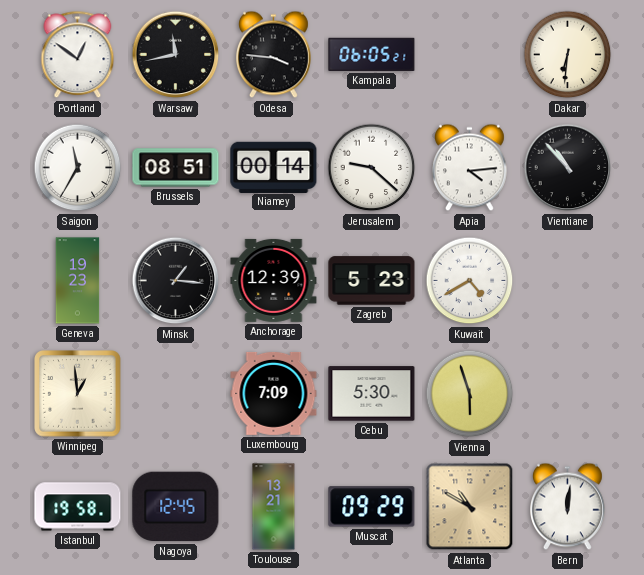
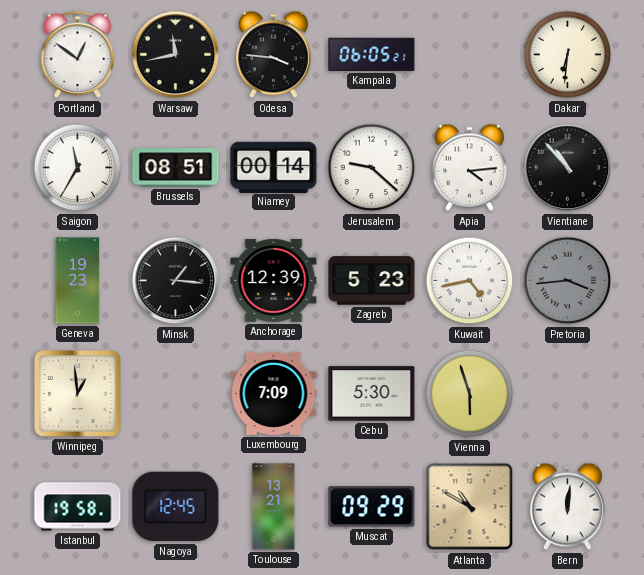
Kuwait: 4:40 -> 4:43
Pretoria: none -> 3:44
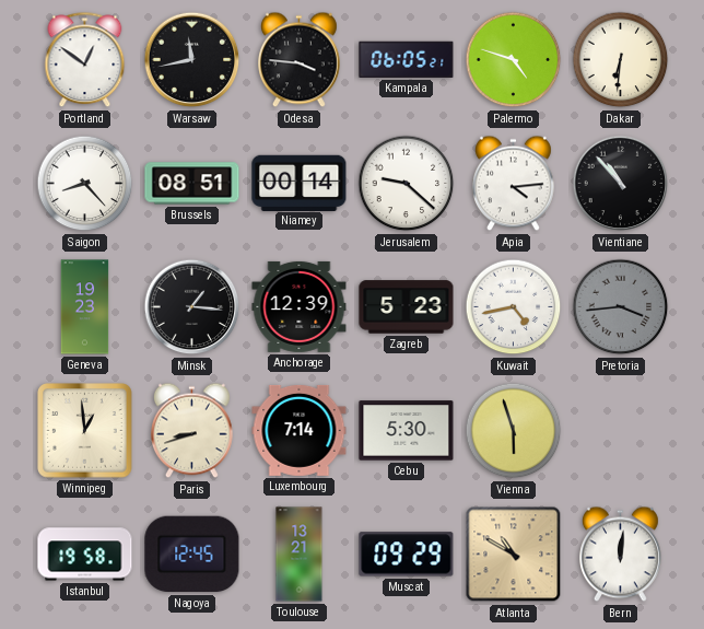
Palermo: none -> 4:48
Saigon: 11:35 -> 8:23
Paris: none -> 8:42
Luxembourg: 7:09 -> 7:14
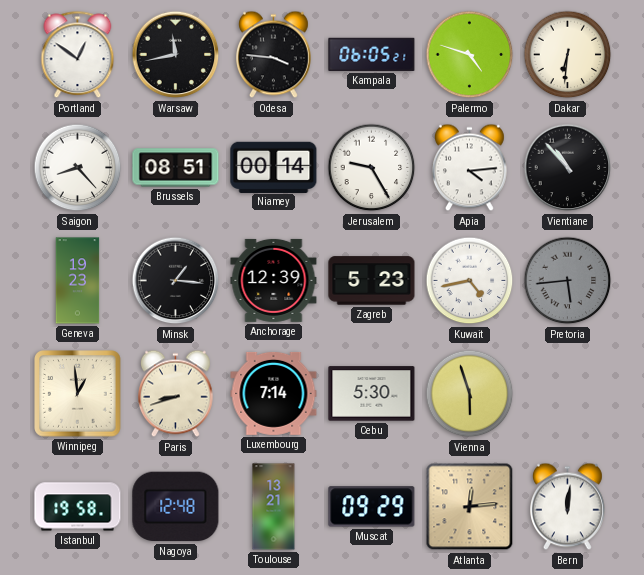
Jerusalem: 9:22 -> 9:25
Pretoria: 3:44 -> 5:44
Nagoya: 12:45 -> 12:48
Atlanta: 10:50 -> 12:14
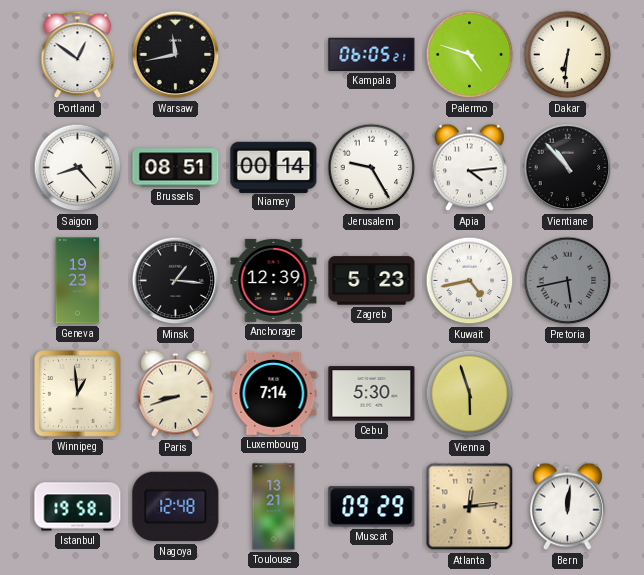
Odesa: 3:46 -> none
Pretoria: 5:44 -> 5:43
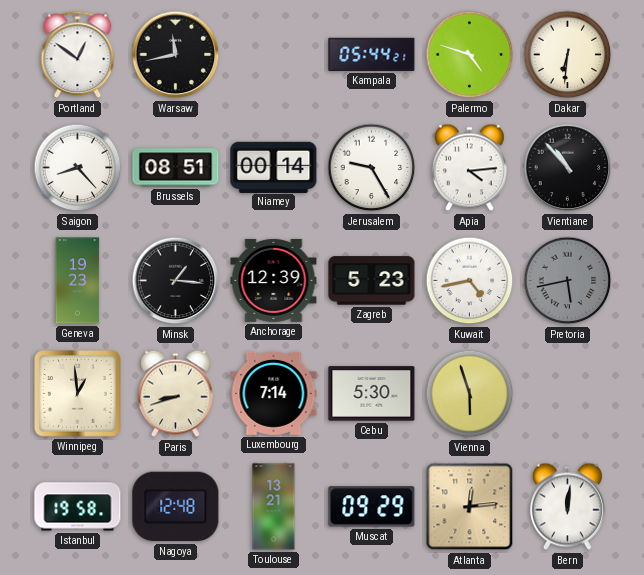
Kampala: 06:05 -> 05:44
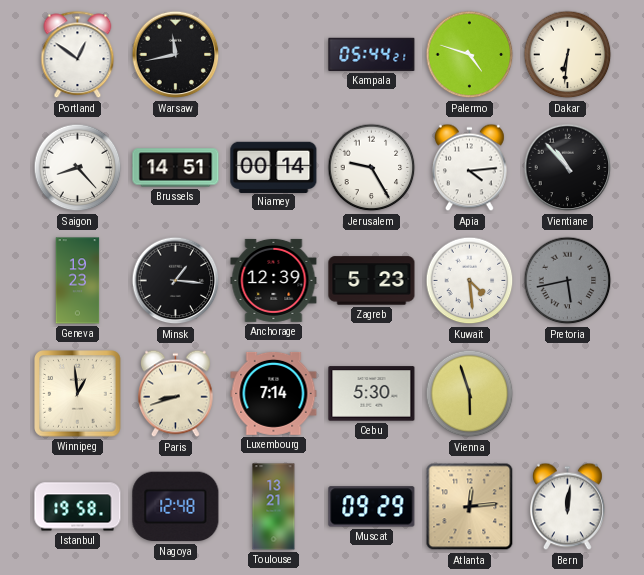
Brussels: 08:51 -> 14:51
Kuwait: 4:43 -> 4:29
